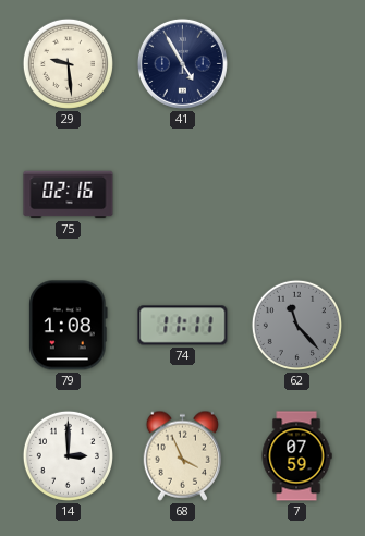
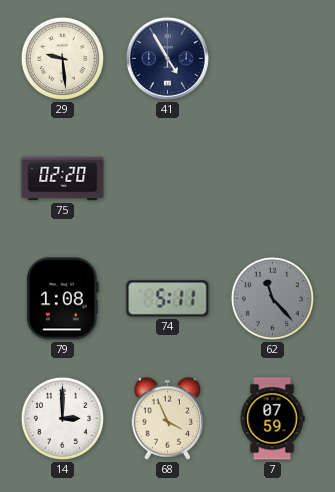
75: 02:16 -> 02:20
74: 11:11 -> 5:11
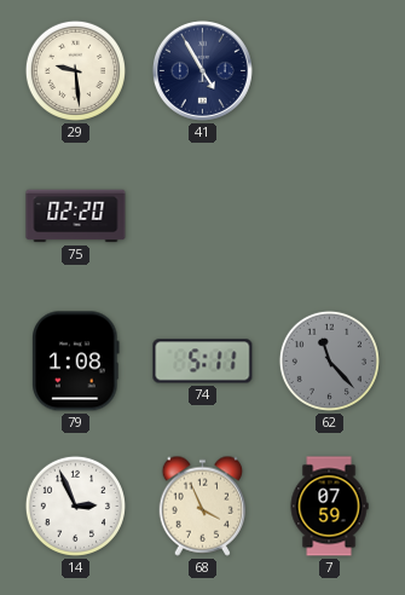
14: 3:00 -> 2:56
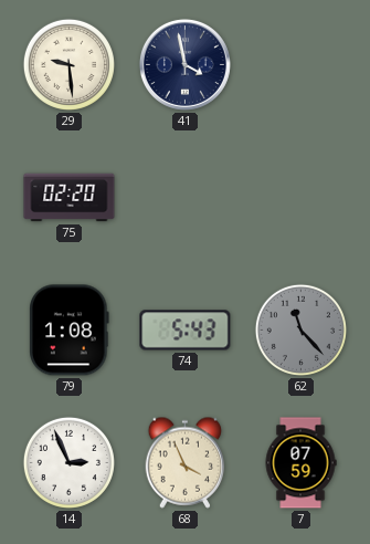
41: 4:55 -> 3:58
74: 5:11 -> 5:43
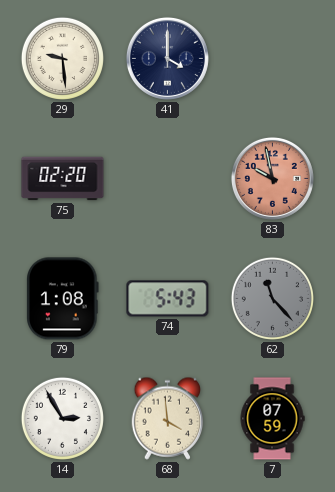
41: 3:58 -> 4:00
83: none -> 9:58
14: 2:56 -> 2:55
68: 3:56 -> 3:59
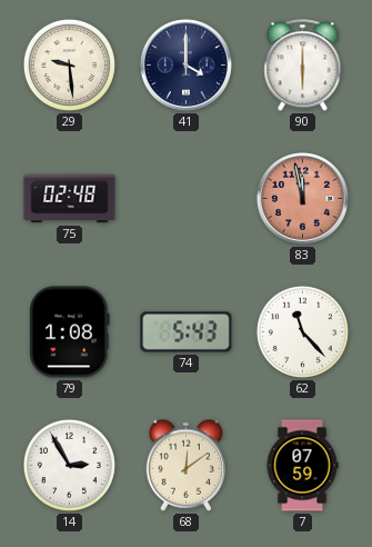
90: none -> 6:00
75: 02:20 -> 02:48
83: 9:58 -> 11:58
62 dial: grey -> white
68: 3:59 -> 12:09
